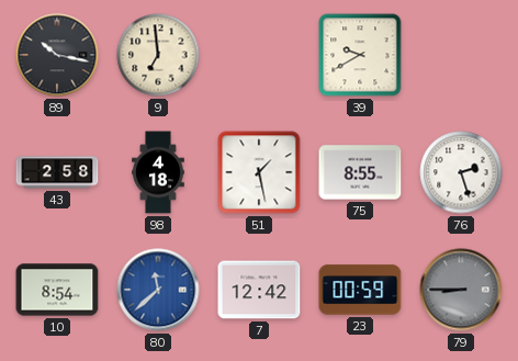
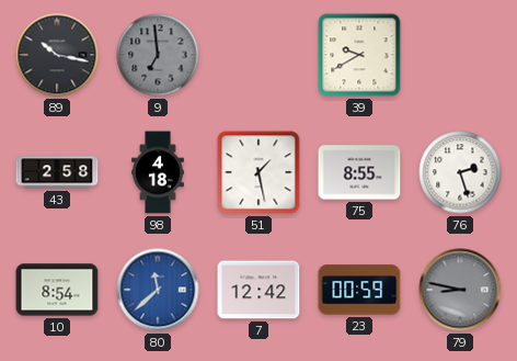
9 dial: cream -> grey
79: 8:45 -> 8:47
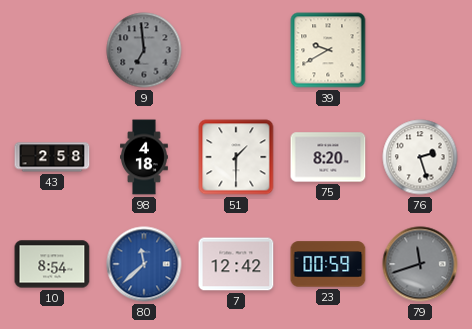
89: 10:17 -> none
51: 1:28 -> 1:30
75: 8:55 -> 8:20
79: 8:47 -> 11:42
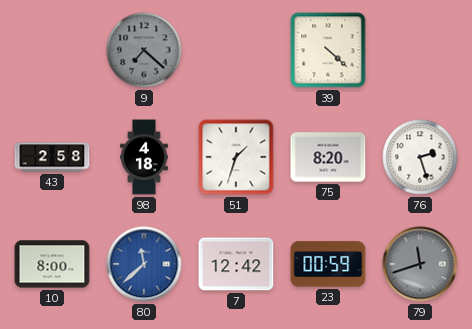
9: 6:59 -> 7:22
39: 9:40 -> 4:22
51: 1:30 -> 1:33
10: 8:54 -> 8:00
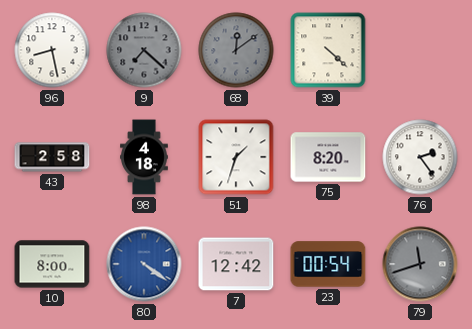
96: none -> 8:28
68: none -> 12:09
76: 2:27 -> 2:24
80: 11:38 -> 4:21
23: 00:59 -> 00:54
